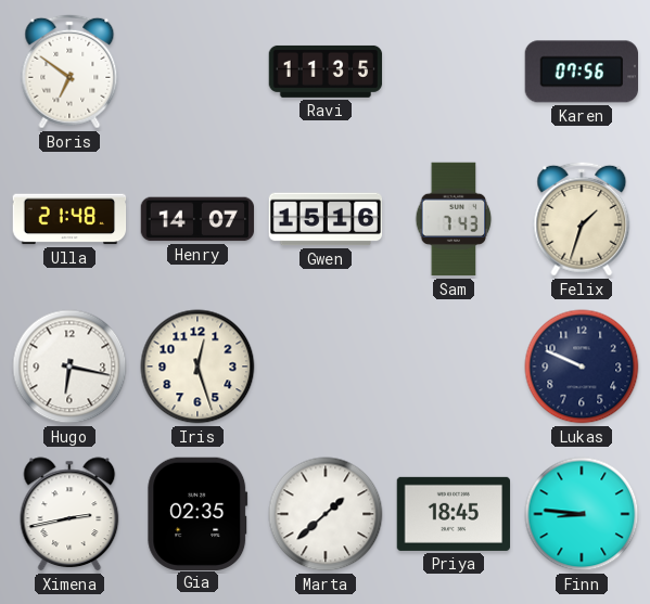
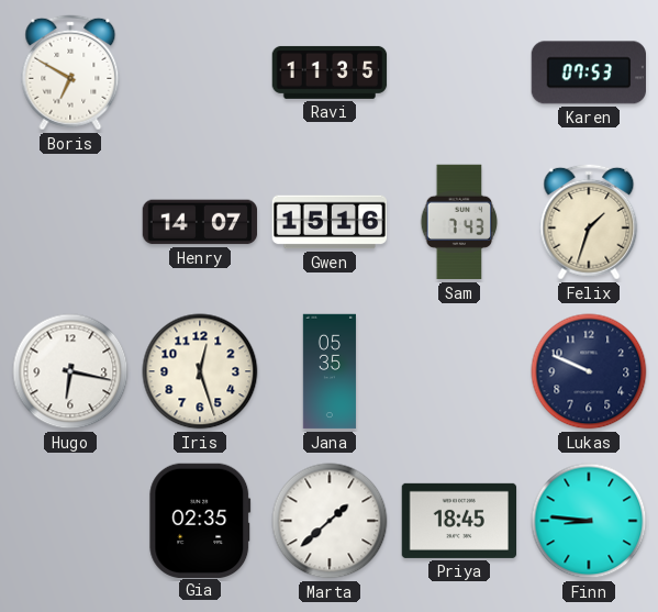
Boris: 6:51 -> 6:50
Karen: 07:56 -> 07:53
Ulla: 21:48 -> none
Jana: none -> 05:35
Ximena: 2:43 -> none
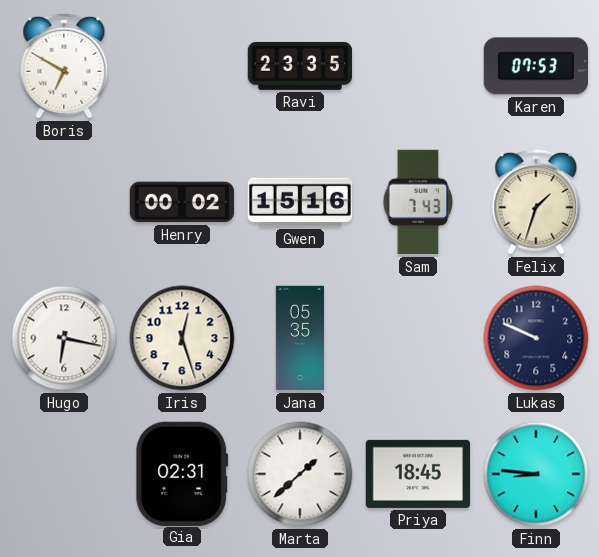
Ravi: 11:35 -> 23:35
Henry: 14:07 -> 00:02
Gia: 02:35 -> 02:31
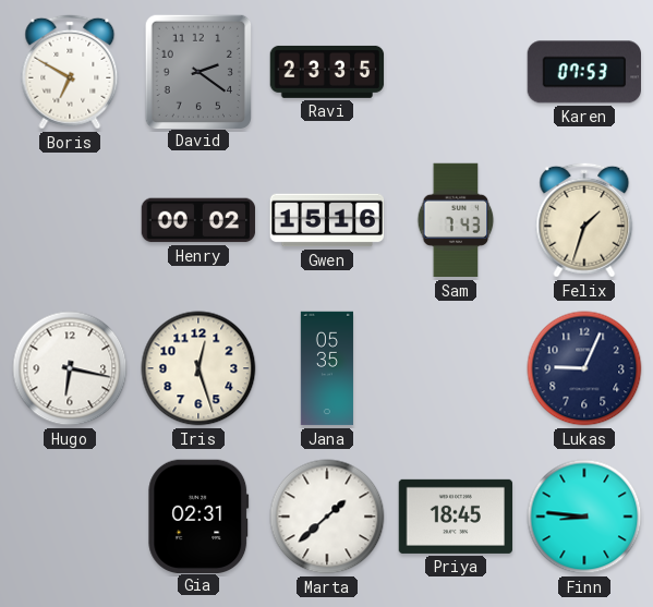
David: none -> 2:21
Lukas: 9:49 -> 9:04
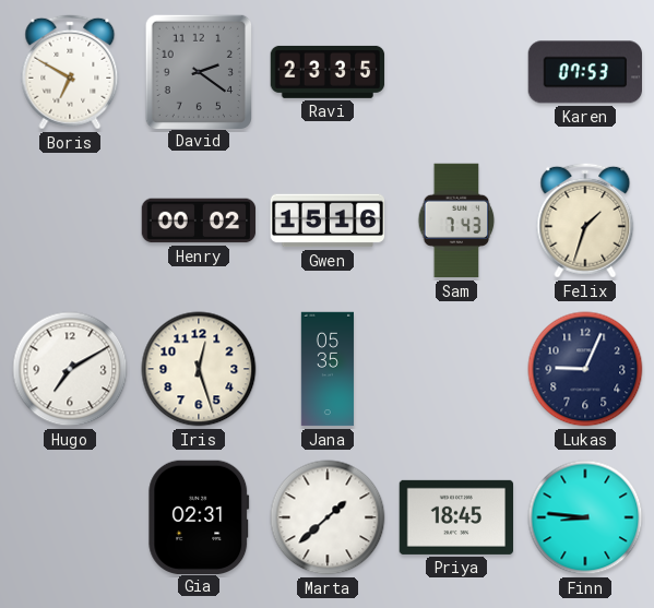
Hugo: 6:17 -> 7:10
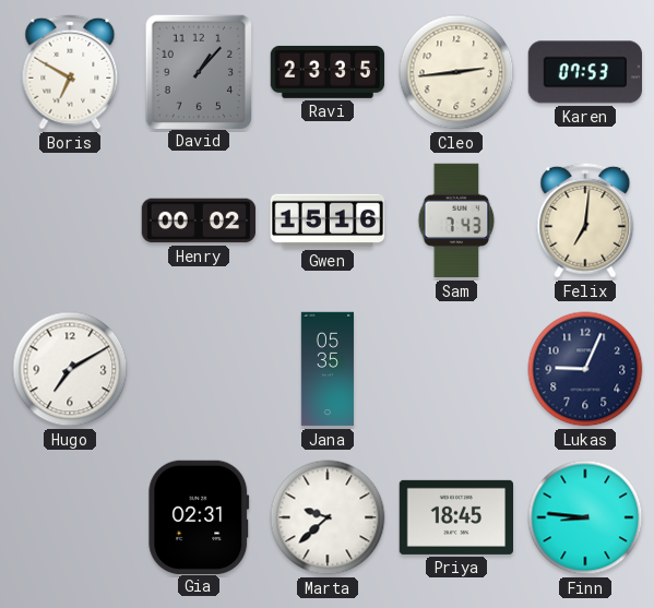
David: 2:21 -> 1:07
Cleo: none -> 2:44
Felix: 1:33 -> 7:01
Iris: 12:27 -> none
Marta: 1:38 -> 9:38
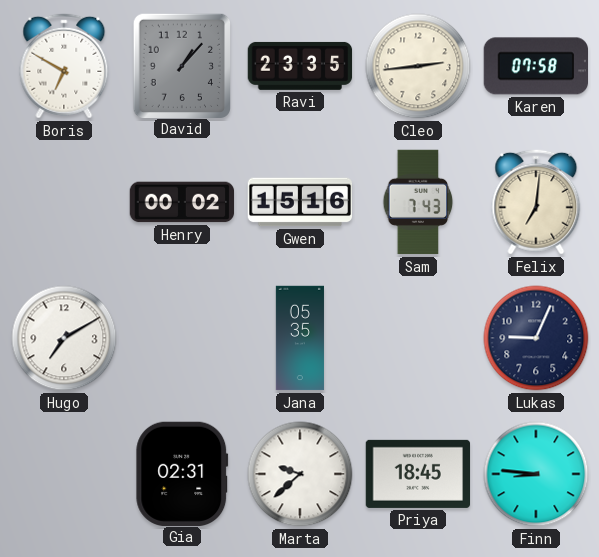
Karen: 07:53 -> 07:58
